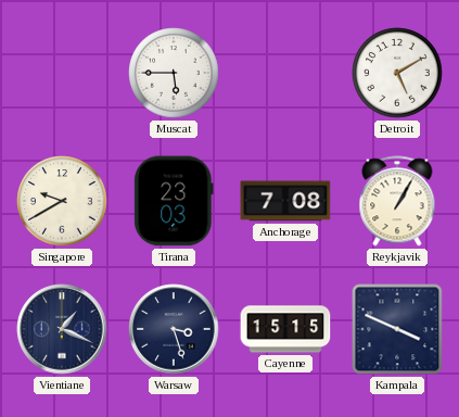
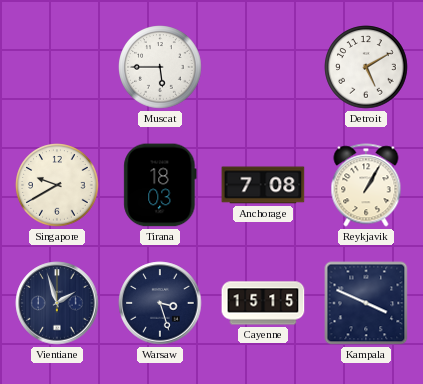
Tirana: 23:03 -> 18:03
Vientiane: 1:19 -> 1:57
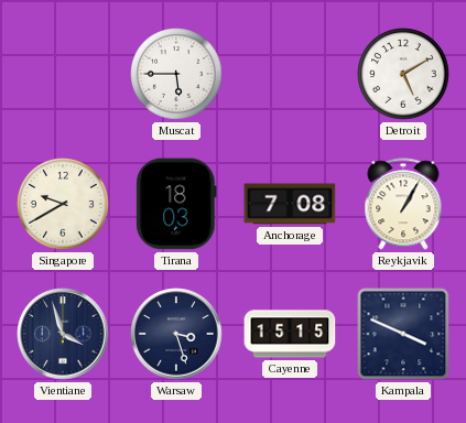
Vientiane: 1:57 -> 3:57
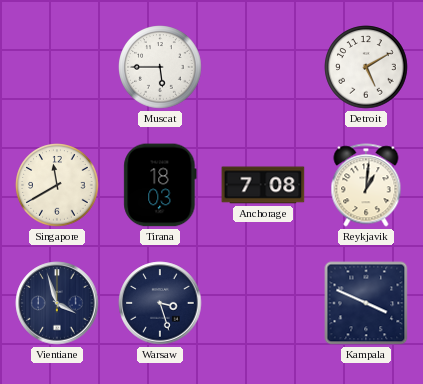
Singapore: 9:40 -> 11:40
Reykjavik: 1:05 -> 1:01
Cayenne: 15:15 -> none
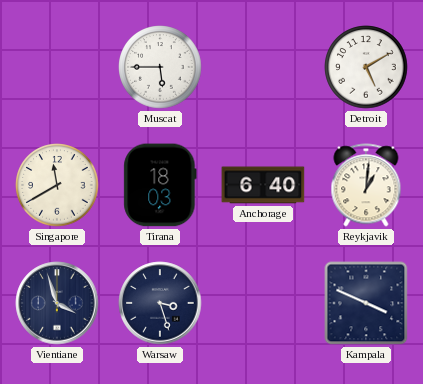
Anchorage: 7:08 -> 6:40
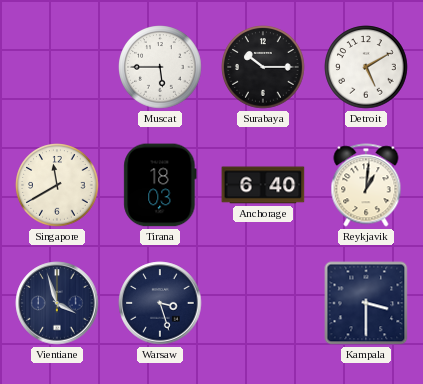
Surabaya: none -> 10:15
Kampala: 3:49 -> 3:30
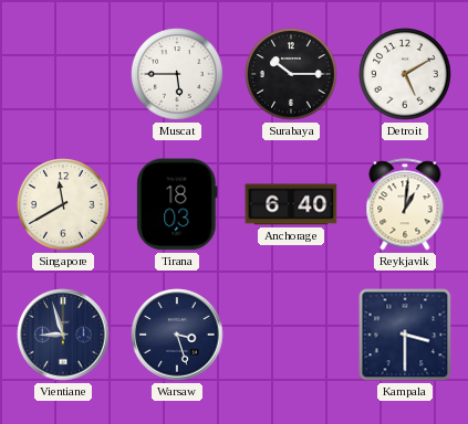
Vientiane: 3:57 -> 8:57
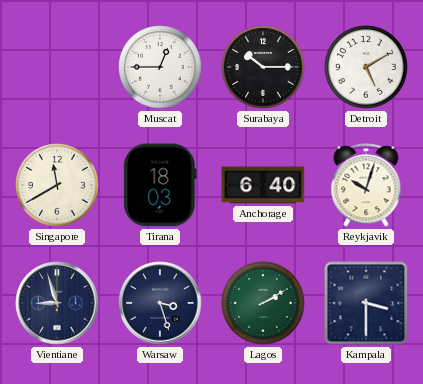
Muscat: 5:45 -> 12:45
Reykjavik: 1:01 -> 10:03
Lagos: none -> 2:10
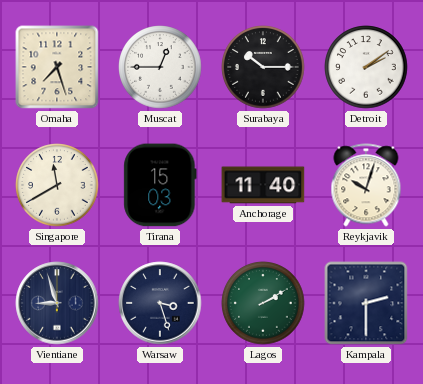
Omaha: none -> 7:27
Detroit: 5:10 -> 2:09
Tirana: 18:03 -> 15:03
Anchorage: 6:40 -> 11:40
Kampala: 3:30 -> 2:30
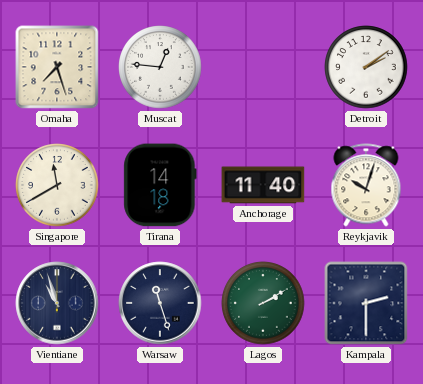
Muscat: 12:45 -> 12:46
Surabaya: 10:15 -> none
Tirana: 15:03 -> 14:18
Vientiane: 8:57 -> 10:57
Warsaw: 3:27 -> 11:27
